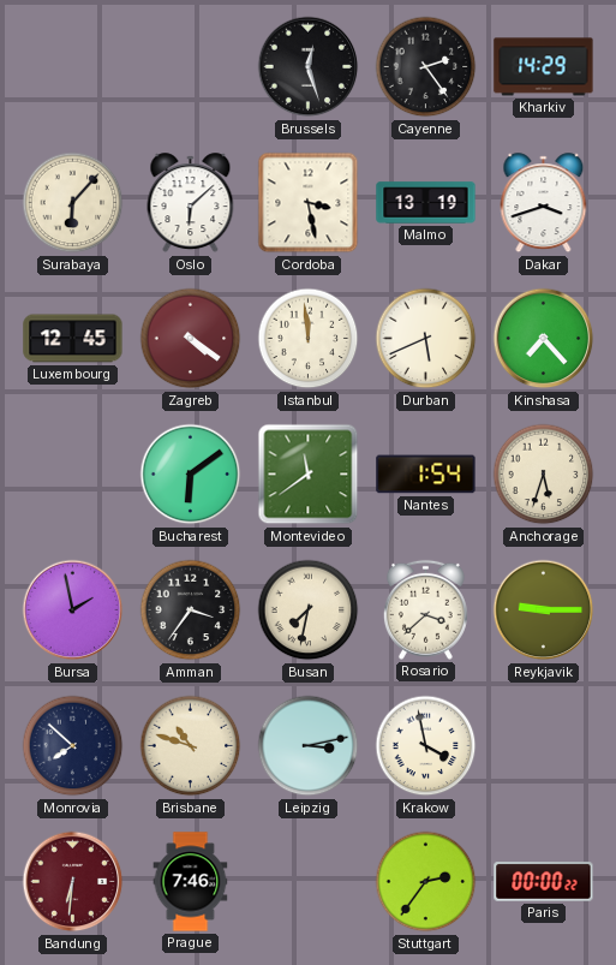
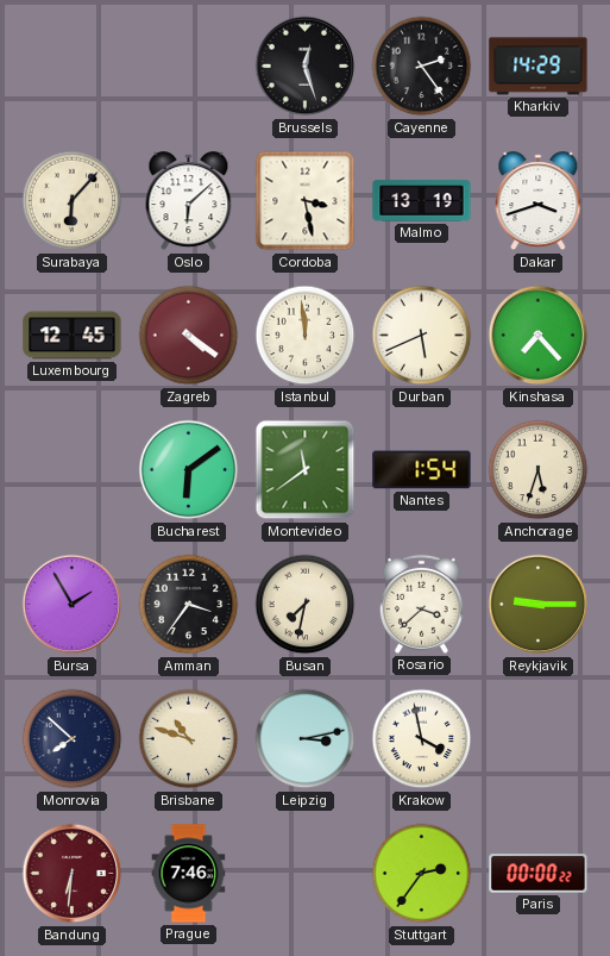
Bursa: 1:58 -> 1:55
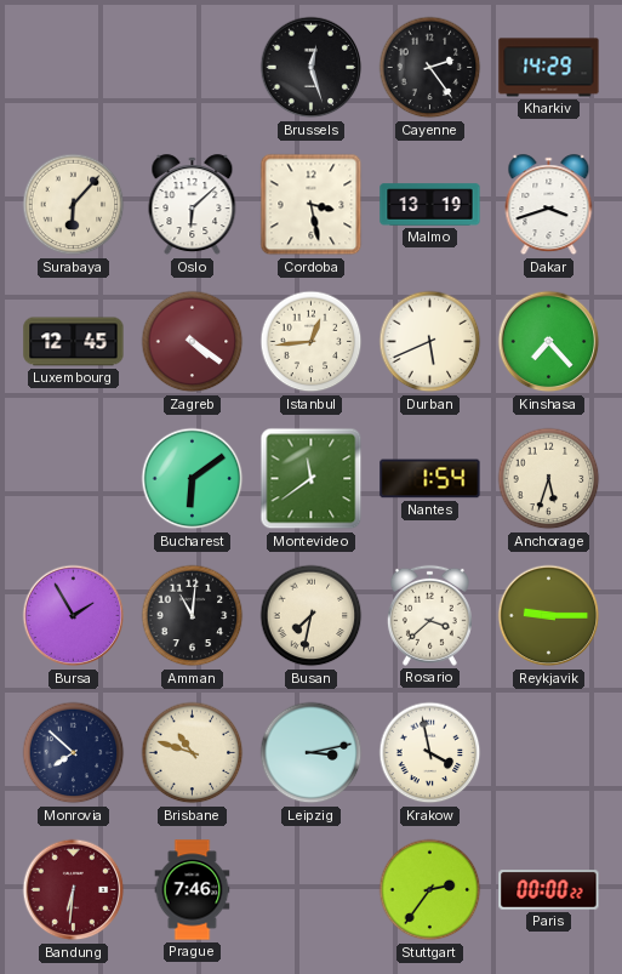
Istanbul: 11:59 -> 12:44
Amman: 3:36 -> 11:01
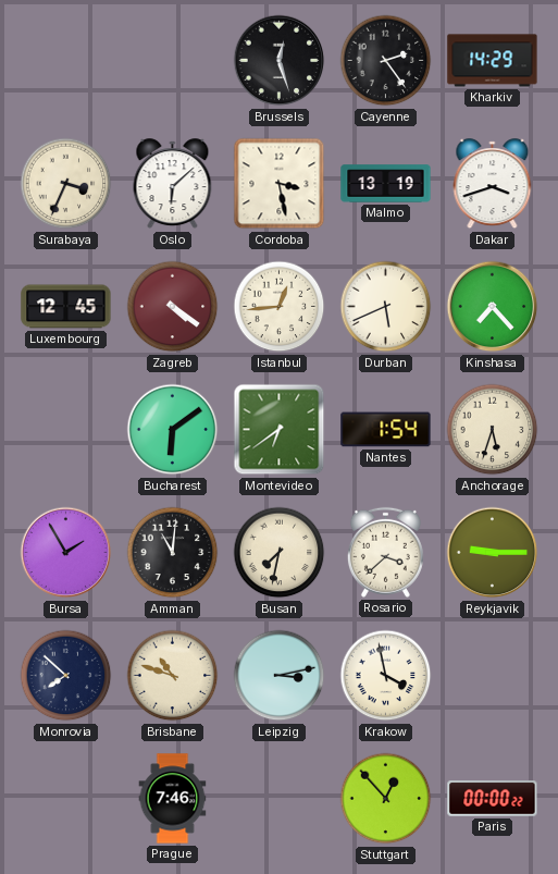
Surabaya: 6:07 -> 3:34
Montevideo: 11:39 -> 6:39
Bandung: 6:31 -> none
Stuttgart: 2:36 -> 12:53
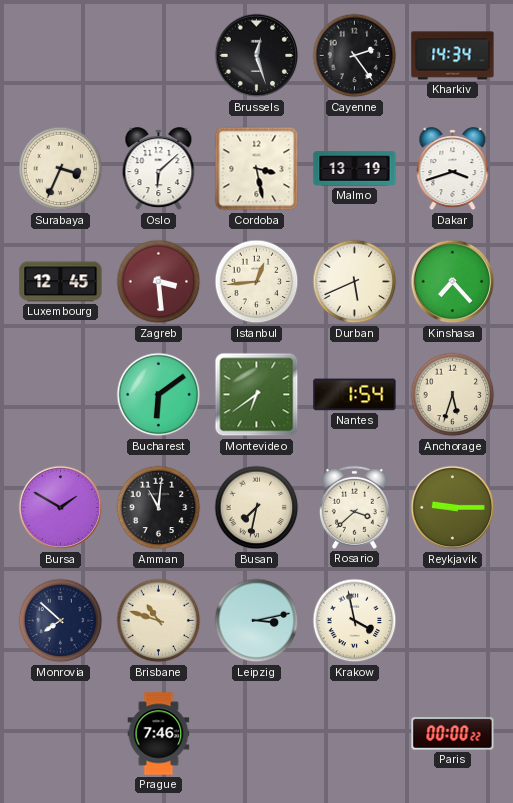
Kharkiv: 14:29 -> 14:34
Zagreb: 4:21 -> 3:29
Bursa: 1:55 -> 1:50
Stuttgart: 12:53 -> none
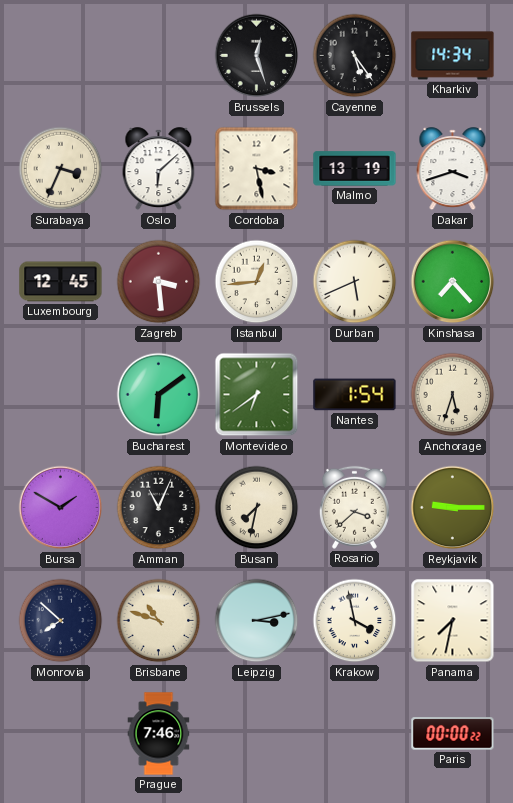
Cayenne: 2:24 -> 5:24
Amman: 11:01 -> 11:04
Panama: none -> 7:32
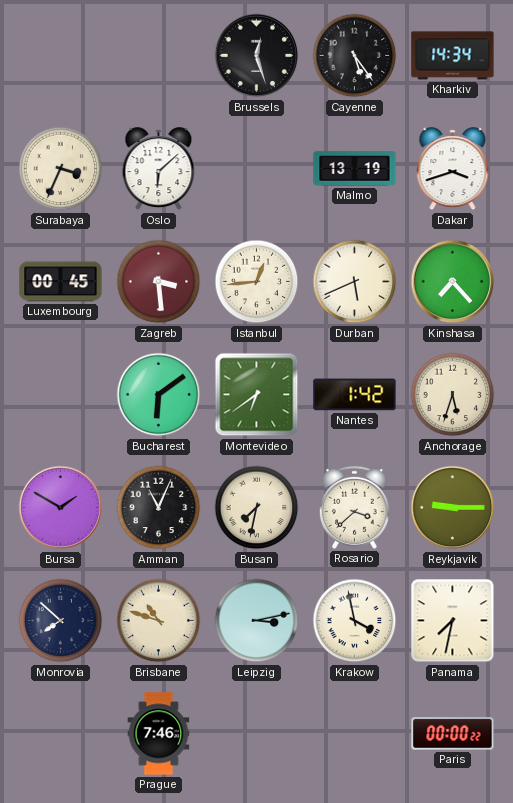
Cordoba: 3:28 -> none
Luxembourg: 12:45 -> 00:45
Nantes: 1:54 -> 1:42
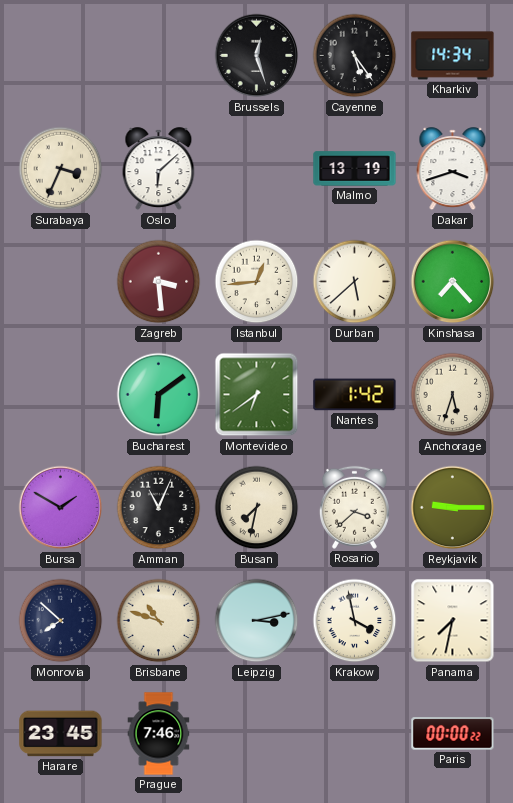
Luxembourg: 00:45 -> none
Durban: 5:41 -> 5:38
Harare: none -> 23:45
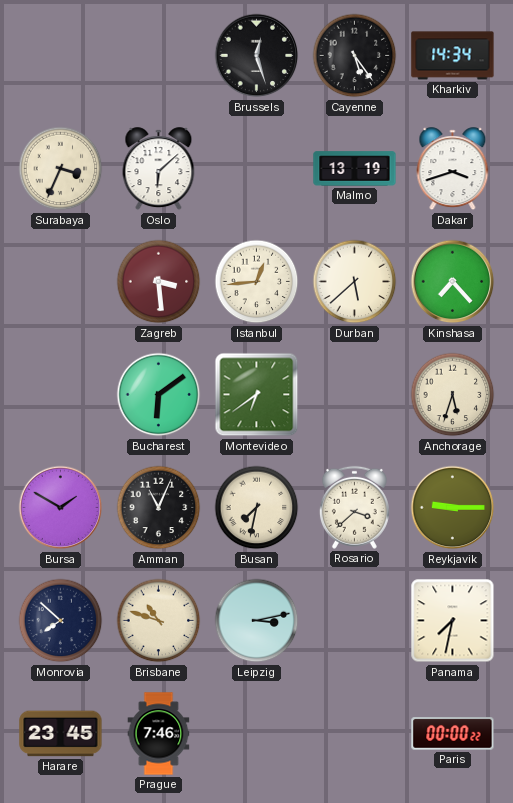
Nantes: 1:42 -> none
Krakow: 3:58 -> none
